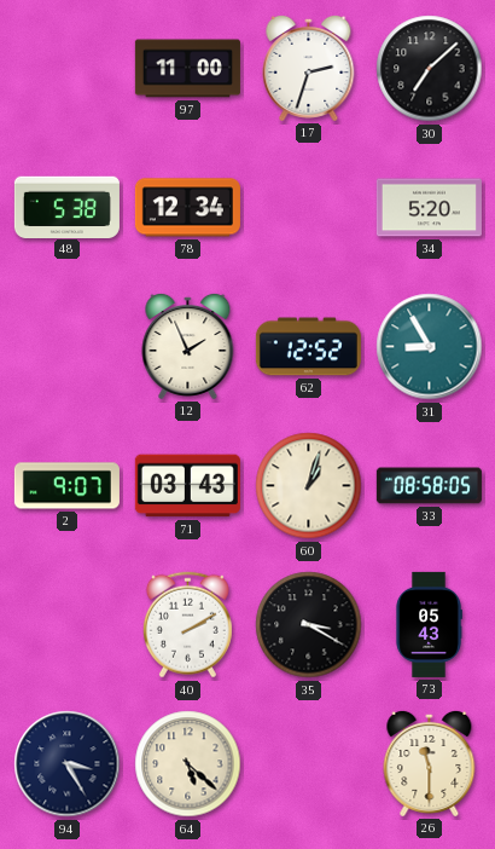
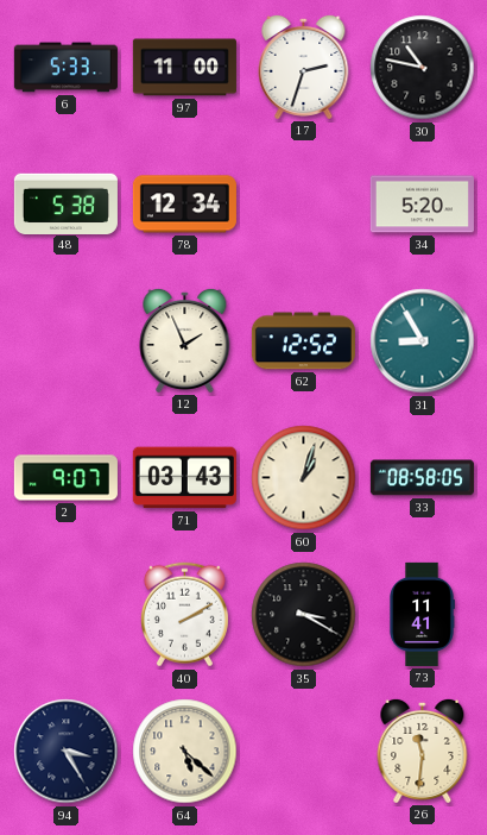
6: none -> 5:33
30: 7:08 -> 10:47
73: 05:43 -> 11:41
26: 11:30 -> 11:31
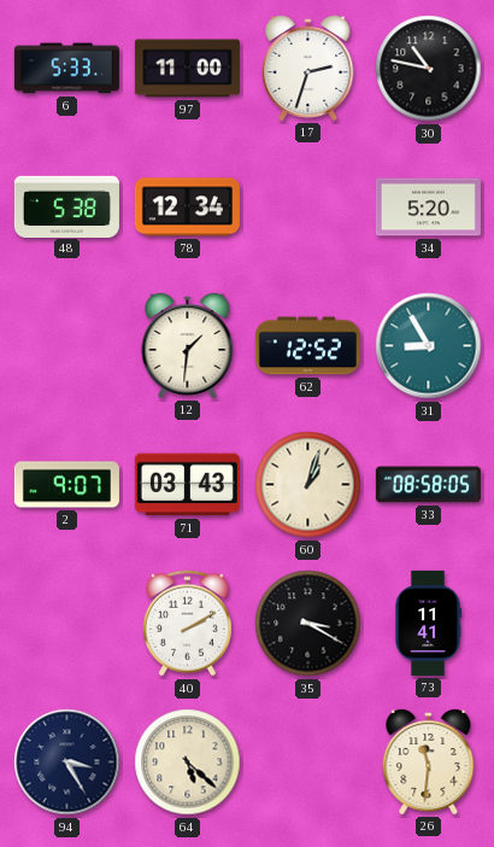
12: 1:56 -> 1:31
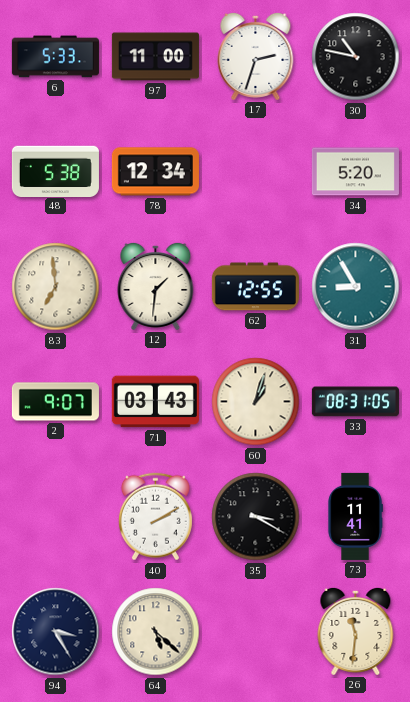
83: none -> 6:59
62: 12:52 -> 12:55
33: 08:58 -> 08:31
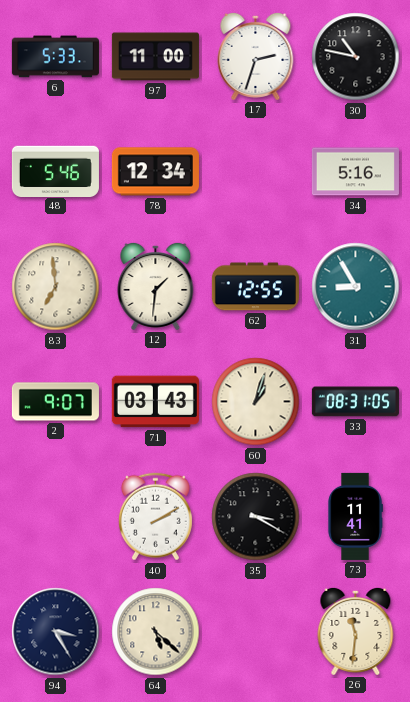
48: 5:38 -> 5:46
34: 5:20 -> 5:16
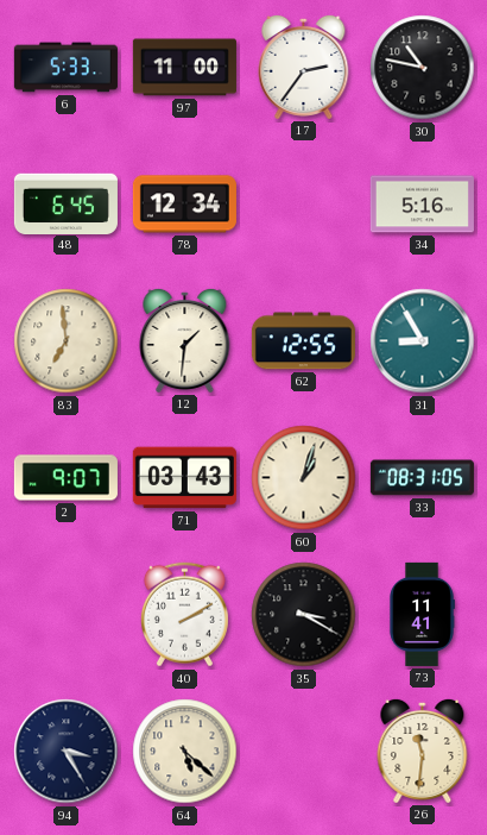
17: 2:33 -> 2:36
48: 5:46 -> 6:45
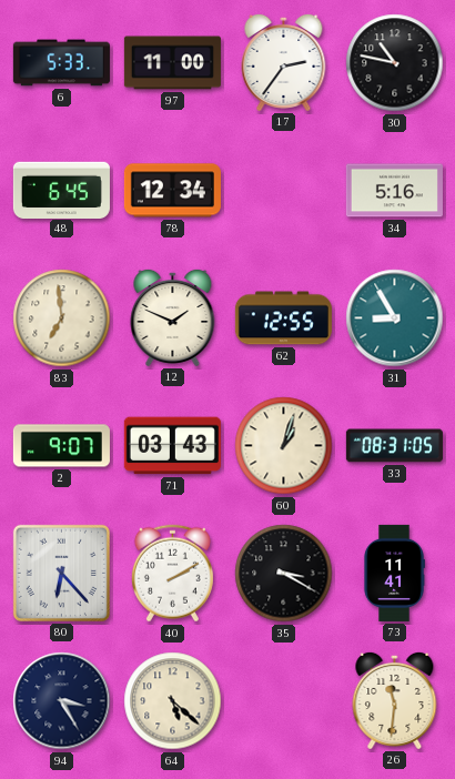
12: 1:31 -> 1:49
80: none -> 6:23
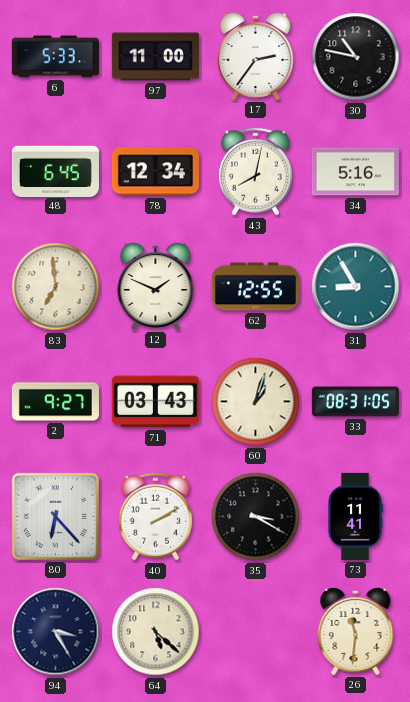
43: none -> 8:02
2: 9:07 -> 9:27
